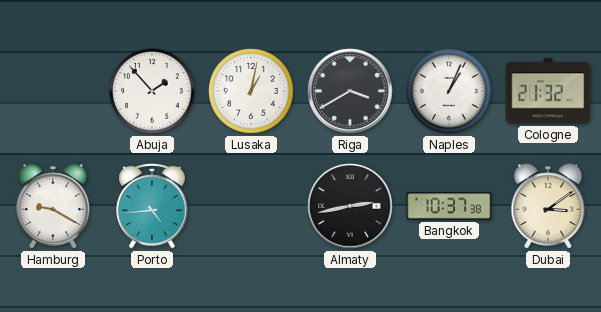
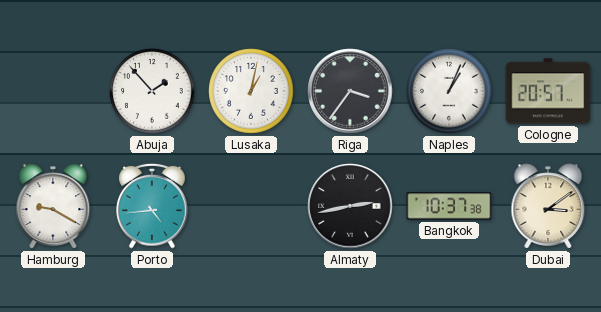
Riga: 3:40 -> 3:36
Cologne: 21:32 -> 20:57
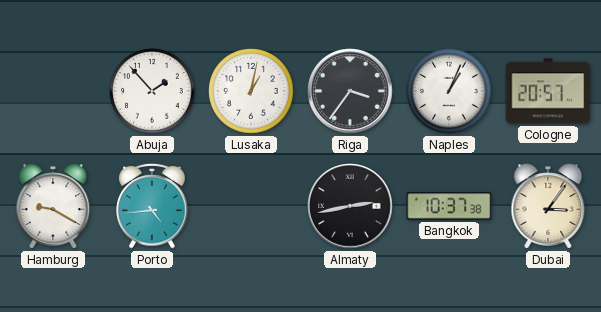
Dubai: 3:09 -> 3:06
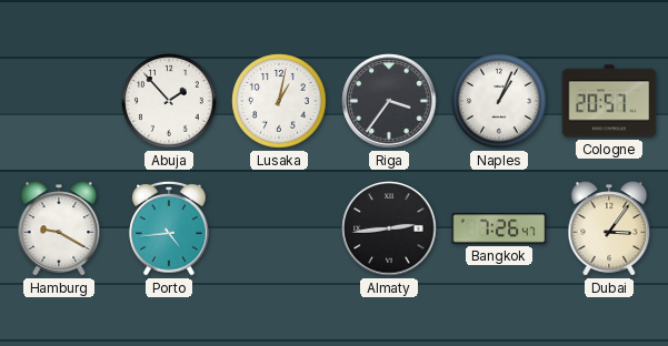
Almaty: 2:43 -> 2:44
Bangkok: 10:37 -> 7:26
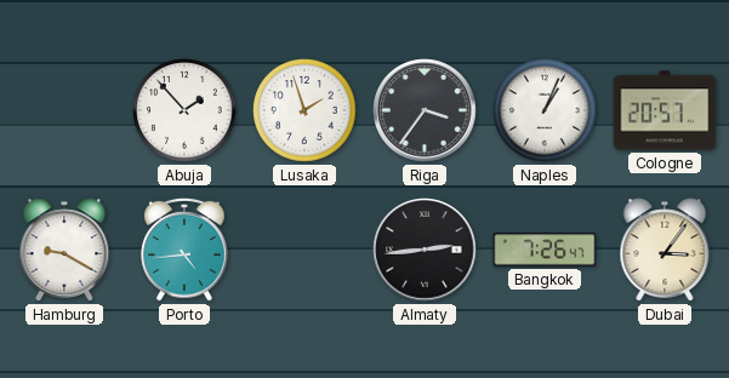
Lusaka: 1:02 -> 1:57
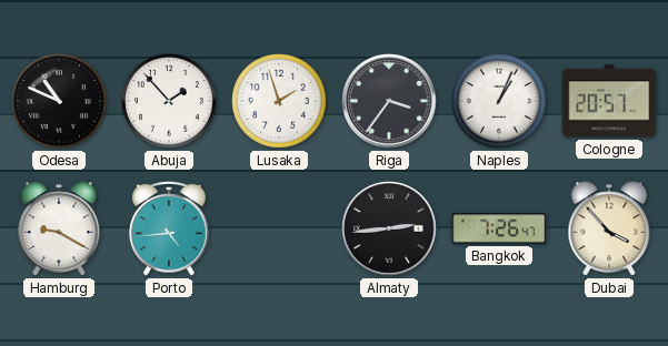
Odesa: none -> 10:49
Dubai: 3:06 -> 3:53
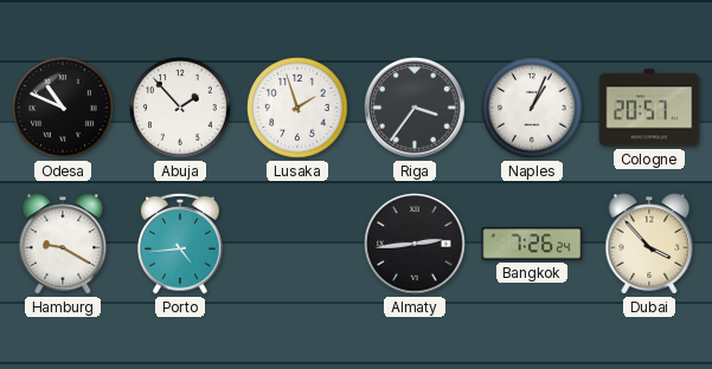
Bangkok: 7:26:47 -> 7:26:24
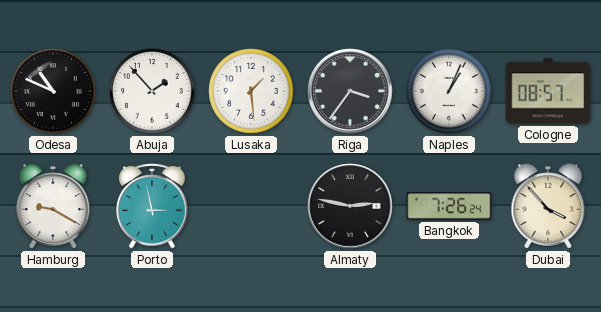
Lusaka: 1:57 -> 1:29
Cologne: 20:57 -> 08:57
Porto: 4:44 -> 2:58
Almaty: 2:44 -> 2:47
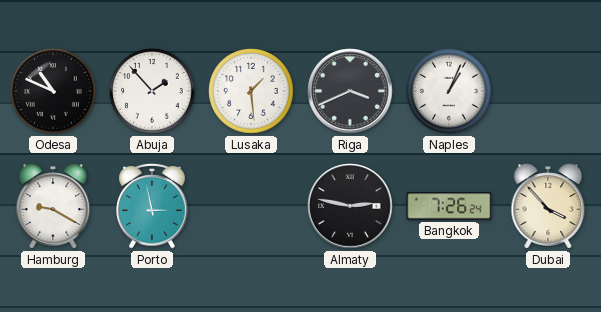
Riga: 3:36 -> 3:41
Cologne: 08:57 -> none
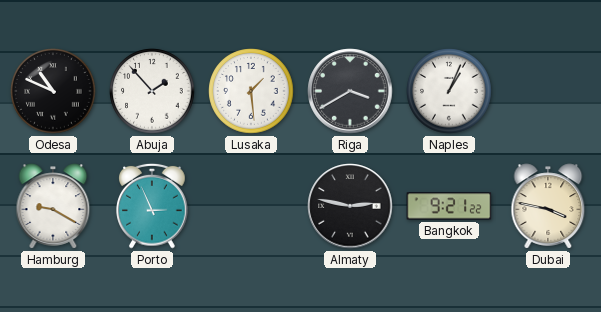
Riga: 3:41 -> 3:40
Porto: 2:58 -> 2:56
Bangkok: 7:26 -> 9:21
Dubai: 3:53 -> 3:47
